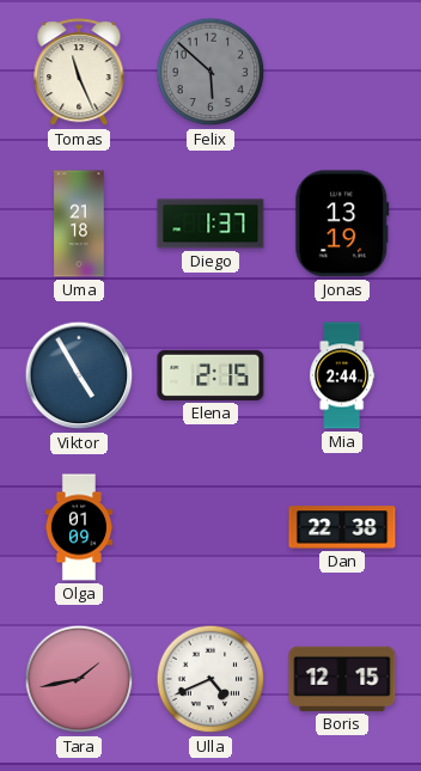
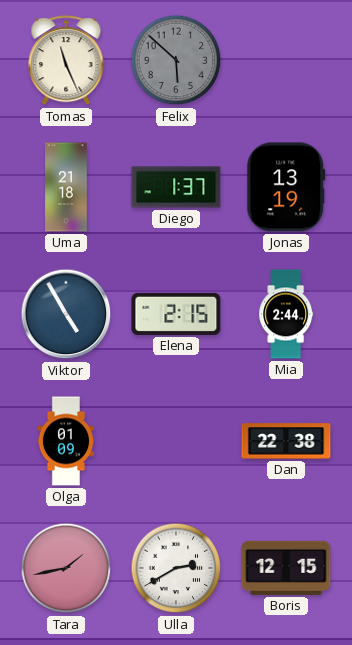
Ulla: 4:41 -> 2:40
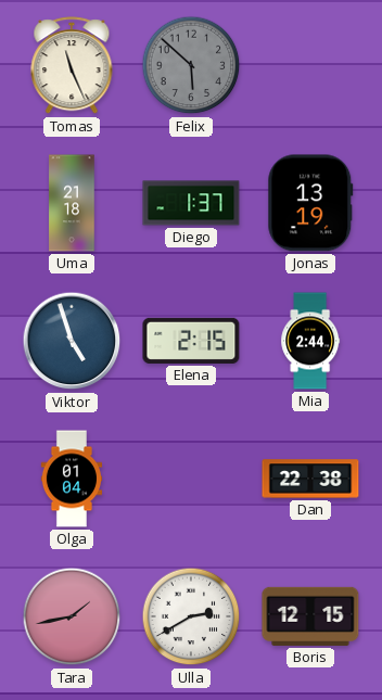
Viktor: 4:55 -> 4:57
Olga: 01:09 -> 01:04
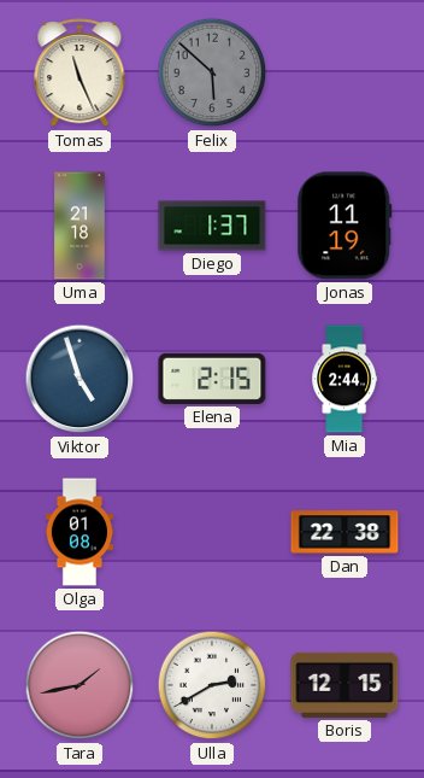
Jonas: 13:19 -> 11:19
Olga: 01:04 -> 01:08
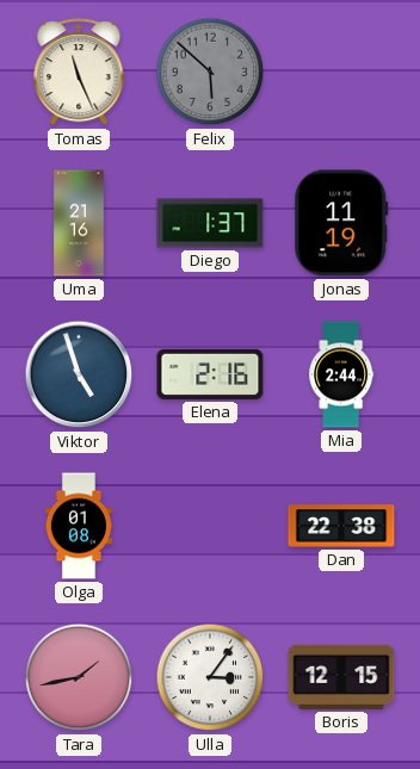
Uma: 21:18 -> 21:16
Elena: 2:15 -> 2:16
Ulla: 2:40 -> 3:06
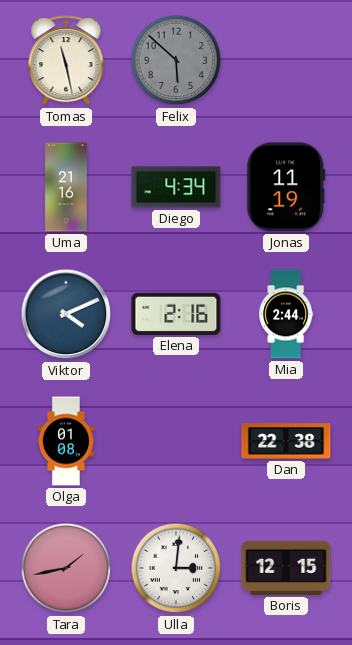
Tomas: 11:26 -> 11:28
Diego: 1:37 -> 4:34
Viktor: 4:57 -> 4:11
Ulla: 3:06 -> 3:01
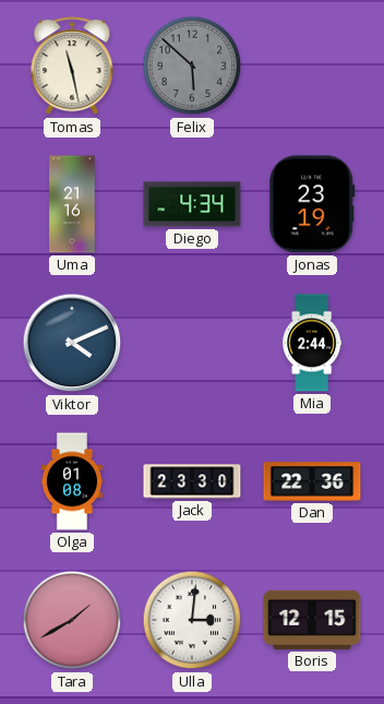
Jonas: 11:19 -> 23:19
Elena: 2:16 -> none
Jack: none -> 23:30
Dan: 22:38 -> 22:36
Tara: 1:43 -> 1:40
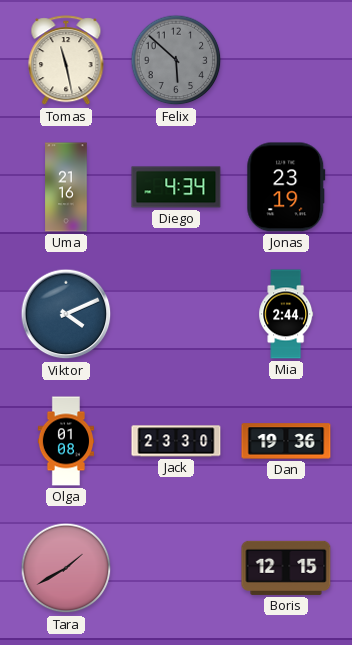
Dan: 22:36 -> 19:36
Ulla: 3:01 -> none
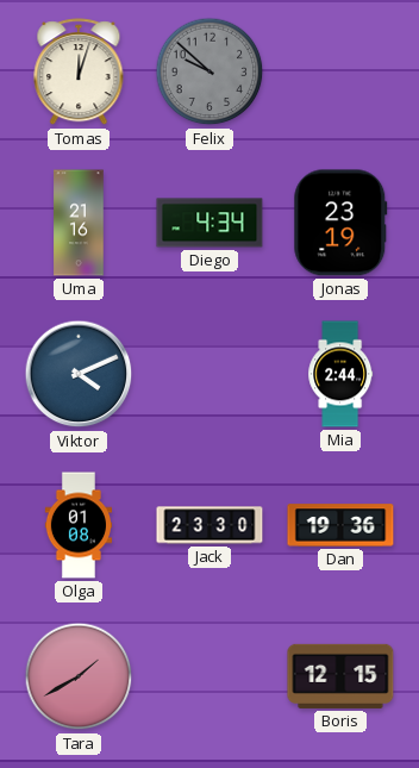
Tomas: 11:28 -> 12:03
Felix: 5:52 -> 9:52
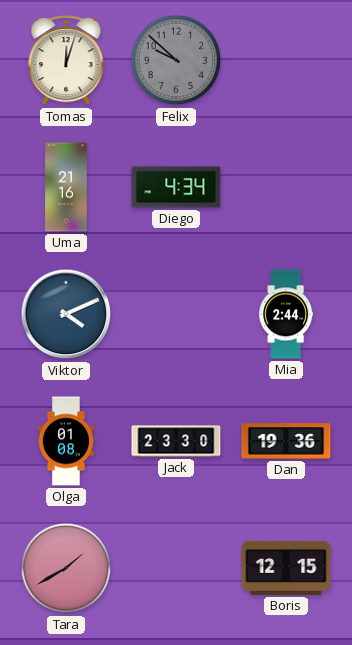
Jonas: 23:19 -> none
